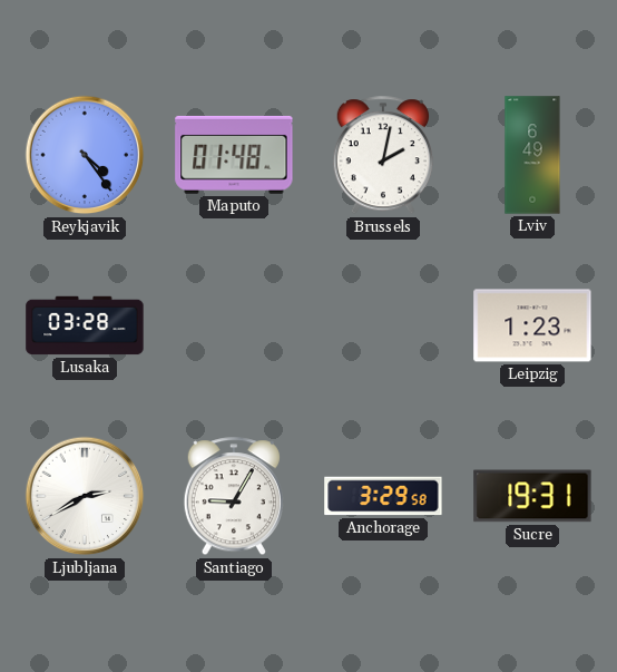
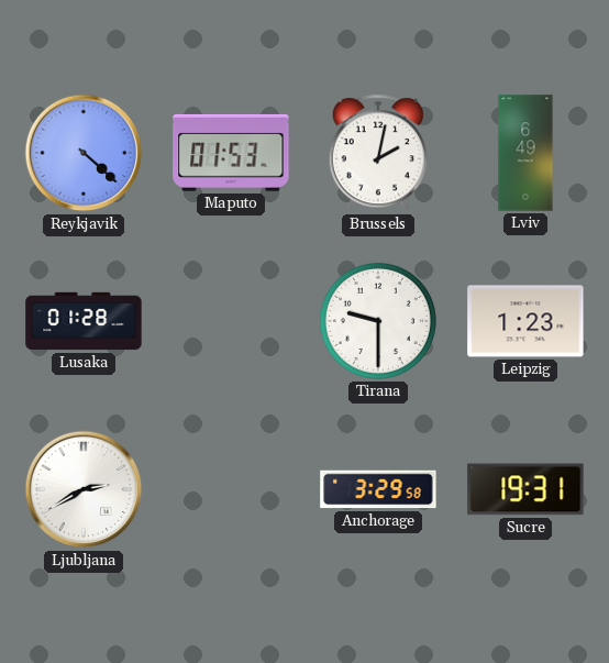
Reykjavik: 4:24 -> 4:22
Maputo: 01:48 -> 01:53
Lusaka: 03:28 -> 01:28
Tirana: none -> 9:30
Santiago: 9:05 -> none
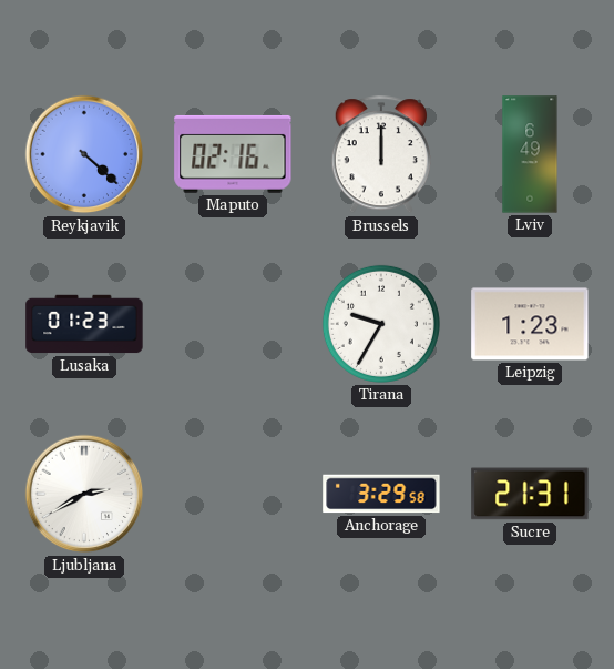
Maputo: 01:53 -> 02:16
Brussels: 2:02 -> 12:00
Lusaka: 01:28 -> 01:23
Tirana: 9:30 -> 9:35
Sucre: 19:31 -> 21:31
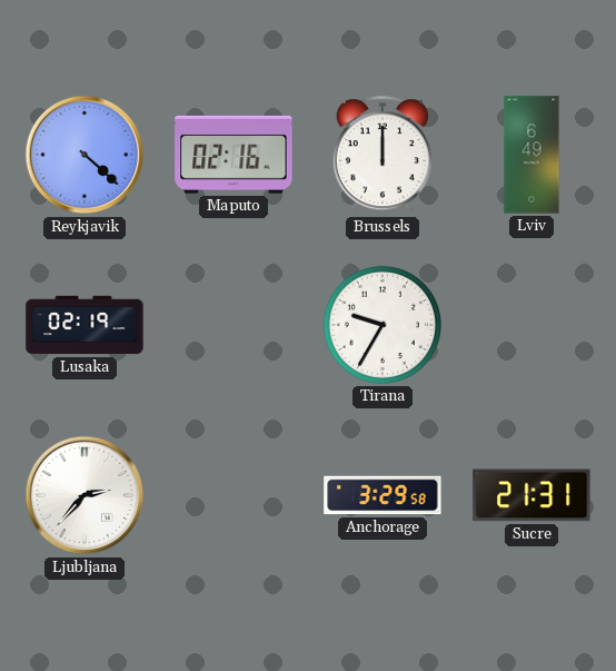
Lusaka: 01:23 -> 02:19
Leipzig: 1:23 -> none
Ljubljana: 2:40 -> 2:37
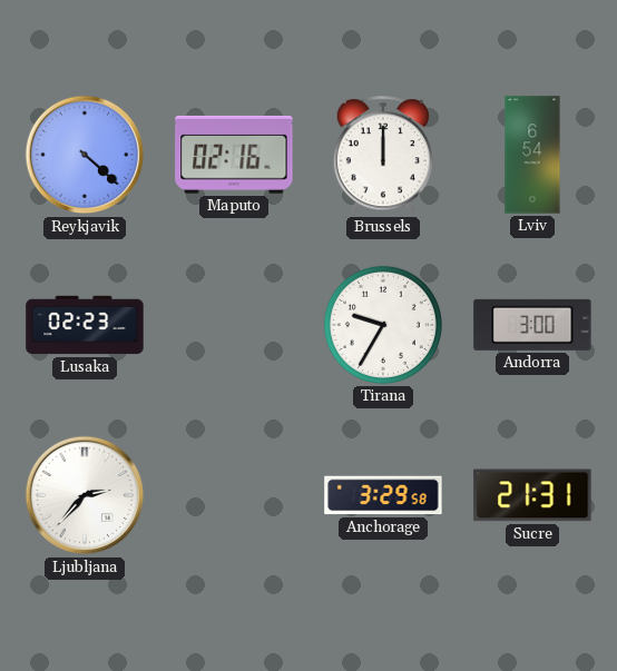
Lviv: 6:49 -> 6:54
Lusaka: 02:19 -> 02:23
Andorra: none -> 3:00
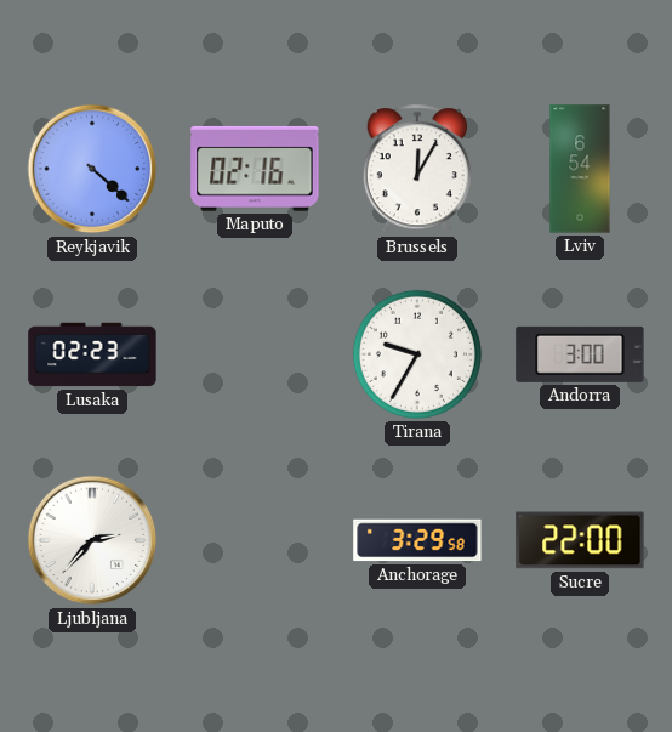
Brussels: 12:00 -> 12:05
Sucre: 21:31 -> 22:00
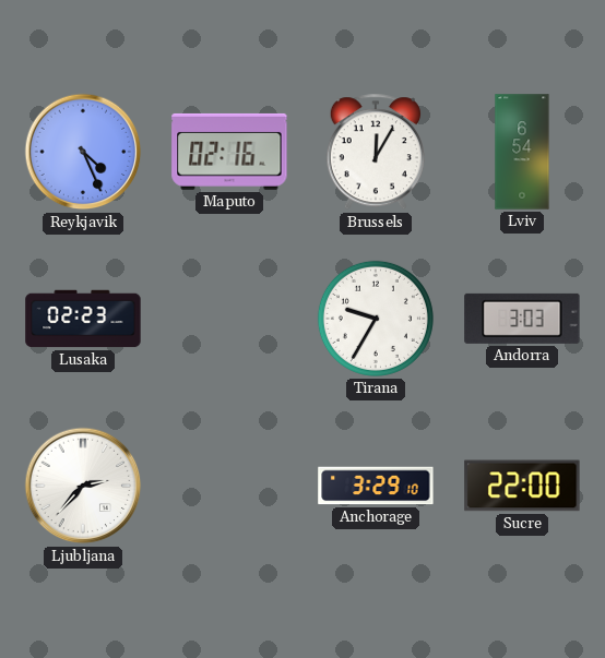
Reykjavik: 4:22 -> 4:26
Andorra: 3:00 -> 3:03
Anchorage: 3:29:58 -> 3:29:10
